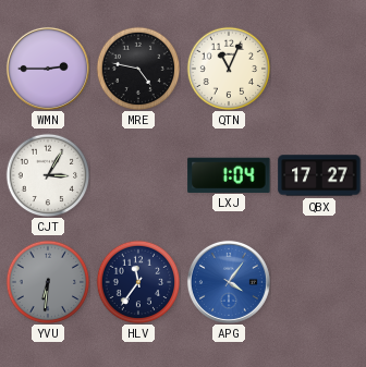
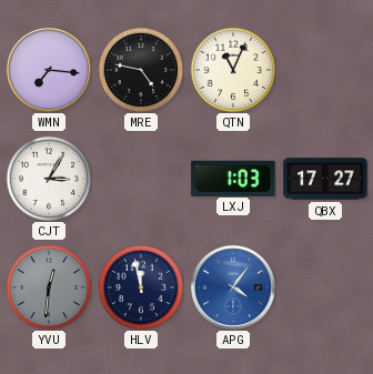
WMN: 2:45 -> 7:16
LXJ: 1:04 -> 1:03
YVU: 6:31 -> 12:31
HLV: 11:36 -> 11:58
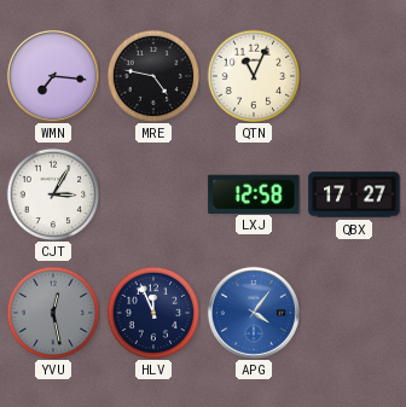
LXJ: 1:03 -> 12:58
YVU: 12:31 -> 12:28
HLV: 11:58 -> 11:56
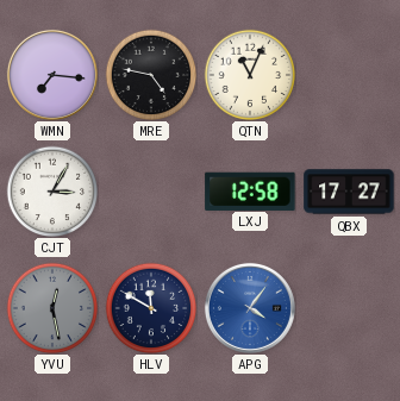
HLV: 11:56 -> 11:50
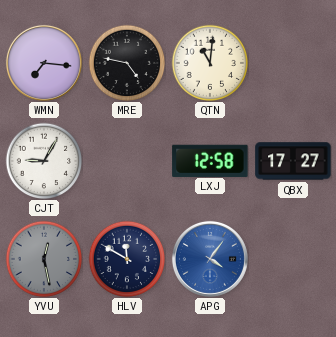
QTN: 11:04 -> 11:01
CJT: 3:05 -> 9:05
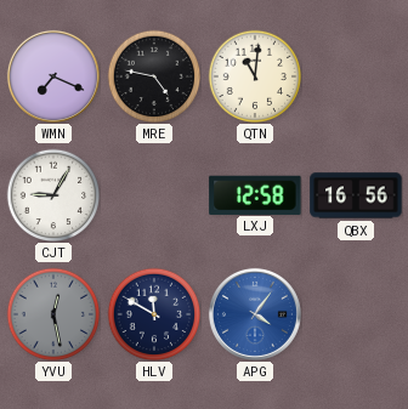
WMN: 7:16 -> 7:19
QBX: 17:27 -> 16:56
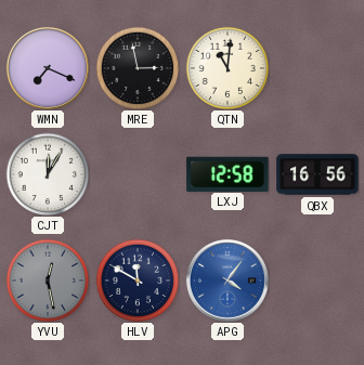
MRE: 4:47 -> 2:58
CJT: 9:05 -> 12:05
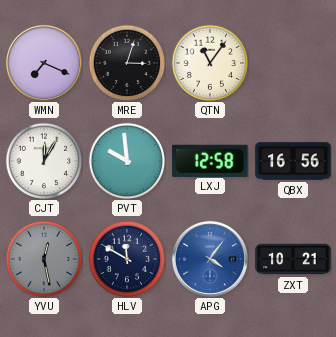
MRE: 2:58 -> 3:03
QTN: 11:01 -> 11:06
PVT: none -> 9:59
ZXT: none -> 10:21
